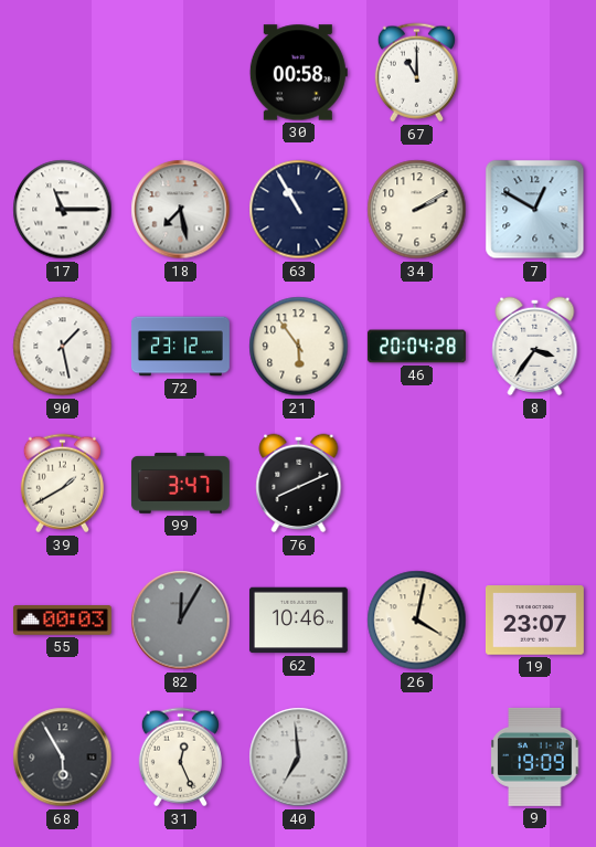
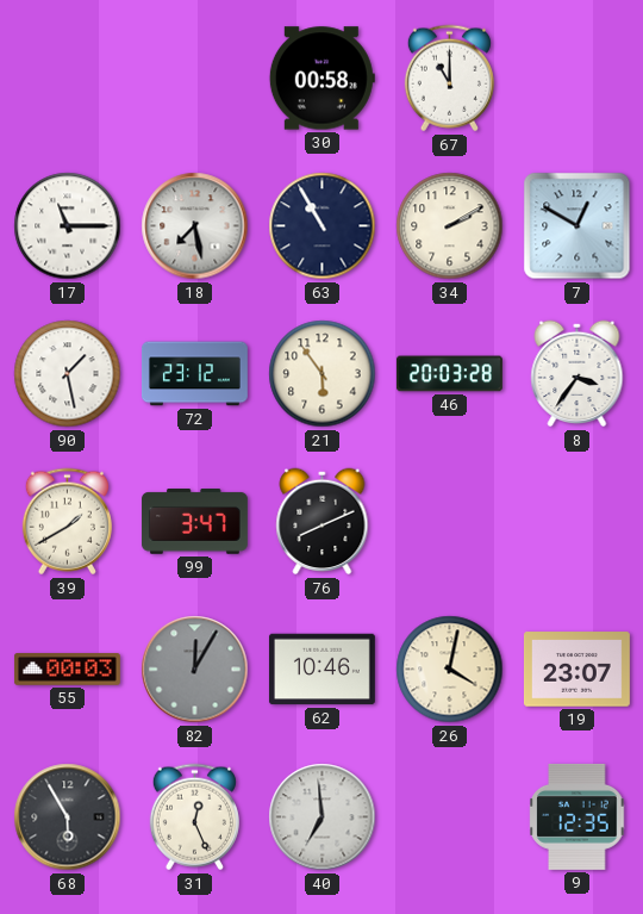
46: 20:04 -> 20:03
9: 19:09 -> 12:35
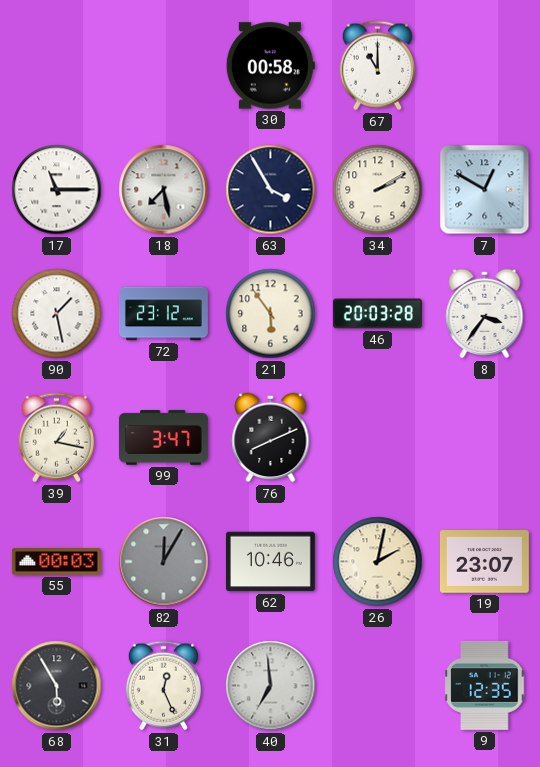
63: 10:55 -> 3:55
39: 1:40 -> 1:17
26: 4:02 -> 2:02
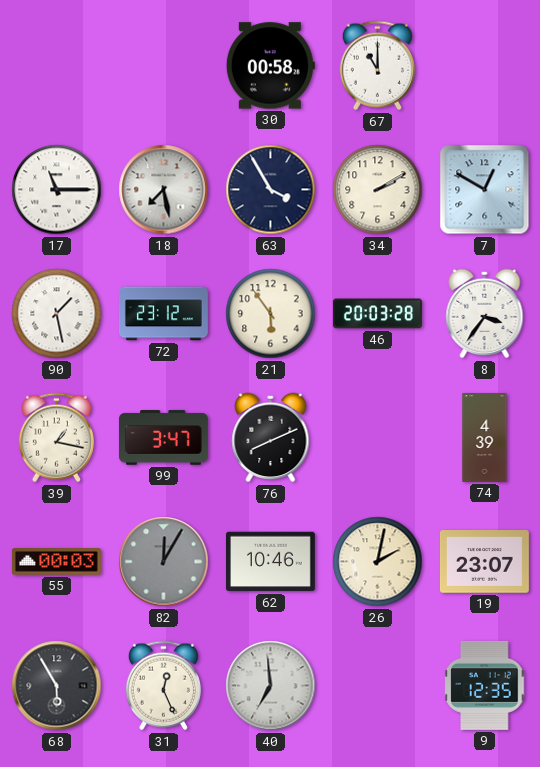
74: none -> 4:39
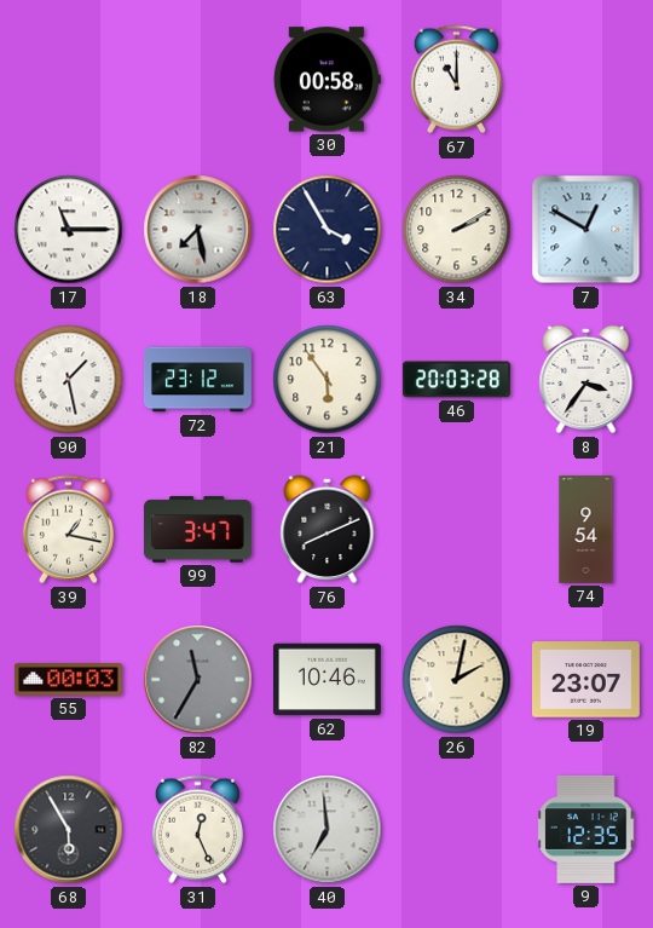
74: 4:39 -> 9:54
82: 12:05 -> 11:35
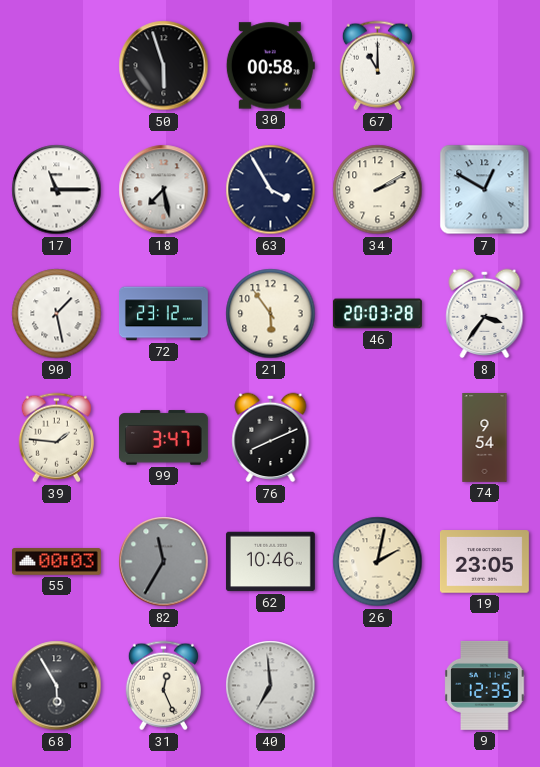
50: none -> 5:57
39: 1:17 -> 1:46
19: 23:07 -> 23:05
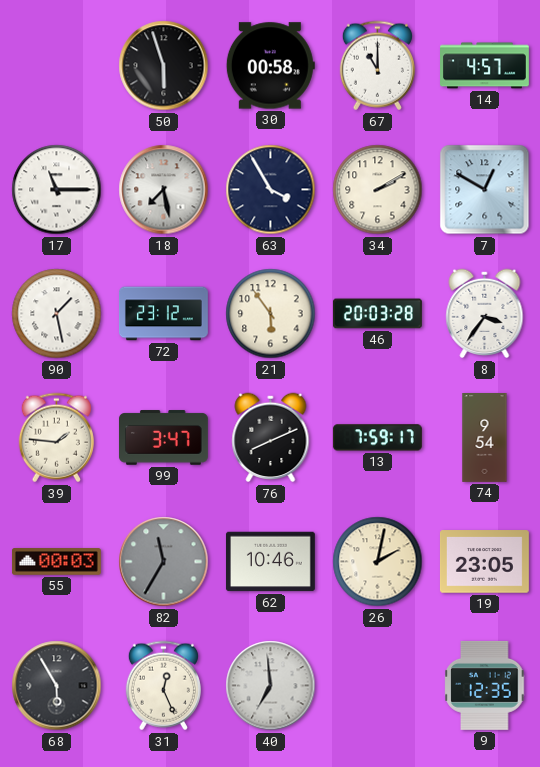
14: none -> 4:57
13: none -> 7:59
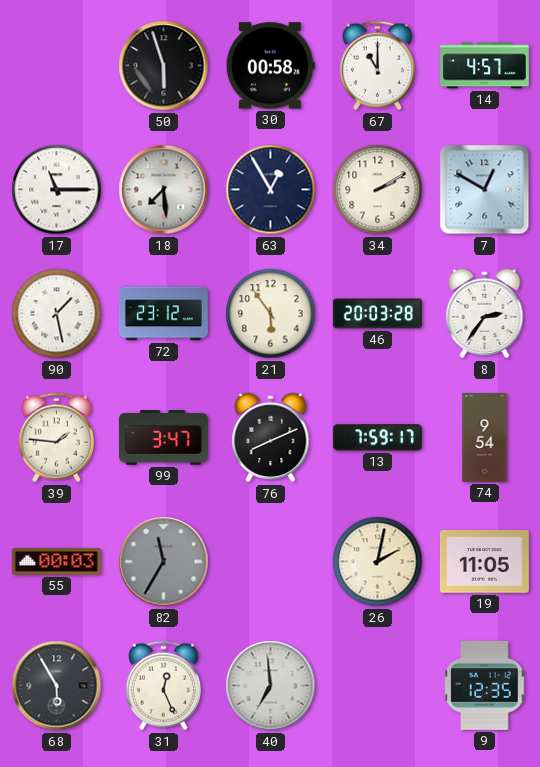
18: 7:28 -> 7:29
63: 3:55 -> 12:55
8: 3:36 -> 2:36
62: 10:46 -> none
19: 23:05 -> 11:05
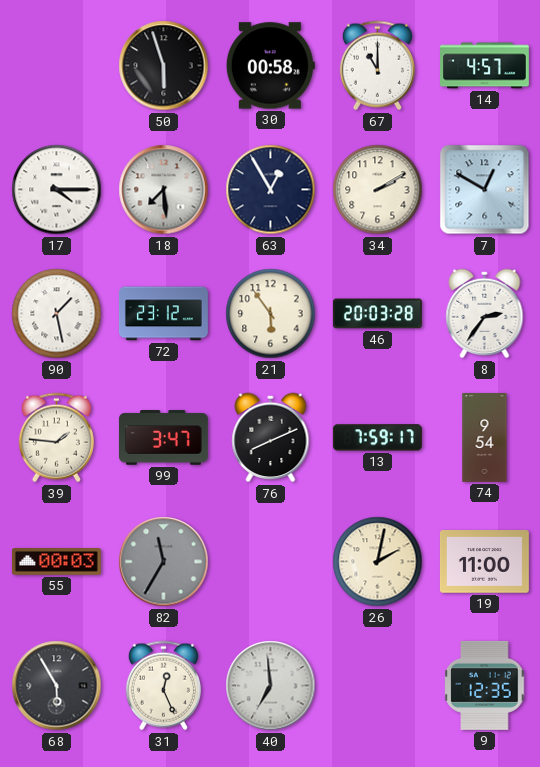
17: 11:15 -> 4:15
19: 11:05 -> 11:00
